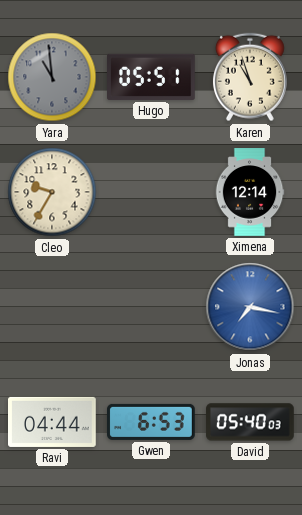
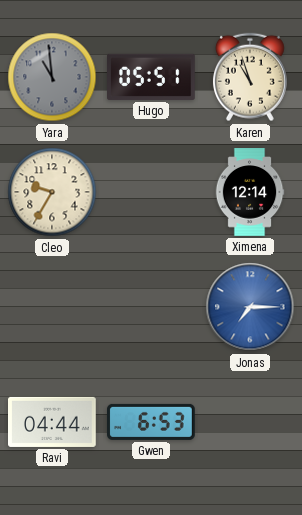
Jonas: 7:17 -> 7:15
David: 05:40 -> none
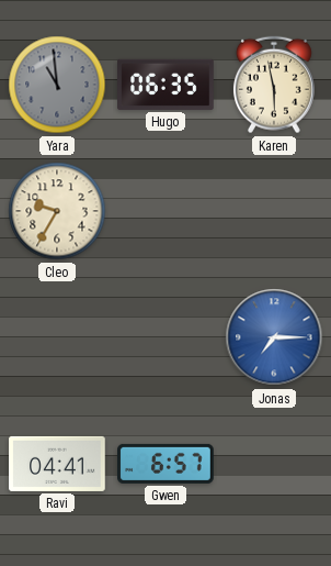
Hugo: 05:51 -> 06:35
Karen: 10:57 -> 5:58
Ximena: 12:14 -> none
Ravi: 04:44 -> 04:41
Gwen: 6:53 -> 6:57
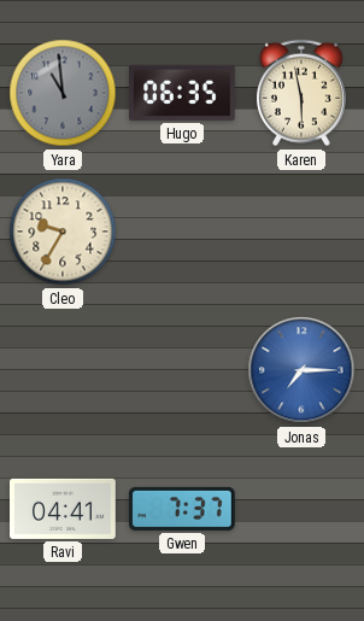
Gwen: 6:57 -> 7:37
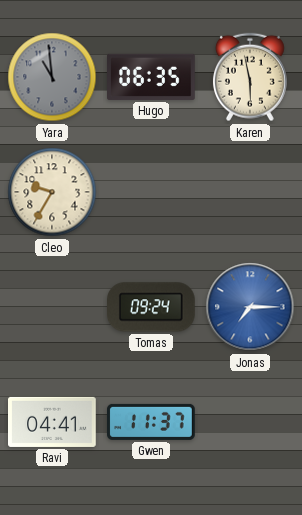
Tomas: none -> 09:24
Gwen: 7:37 -> 11:37
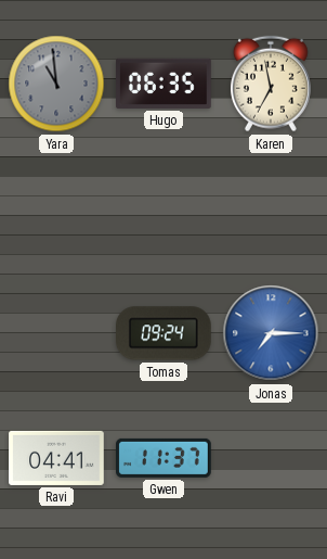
Karen: 5:58 -> 6:58
Cleo: 9:35 -> none
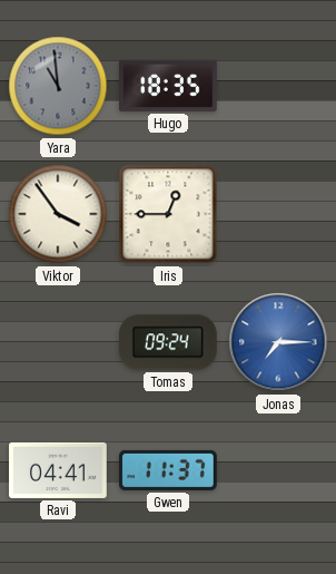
Hugo: 06:35 -> 18:35
Karen: 6:58 -> none
Viktor: none -> 3:54
Iris: none -> 12:45
